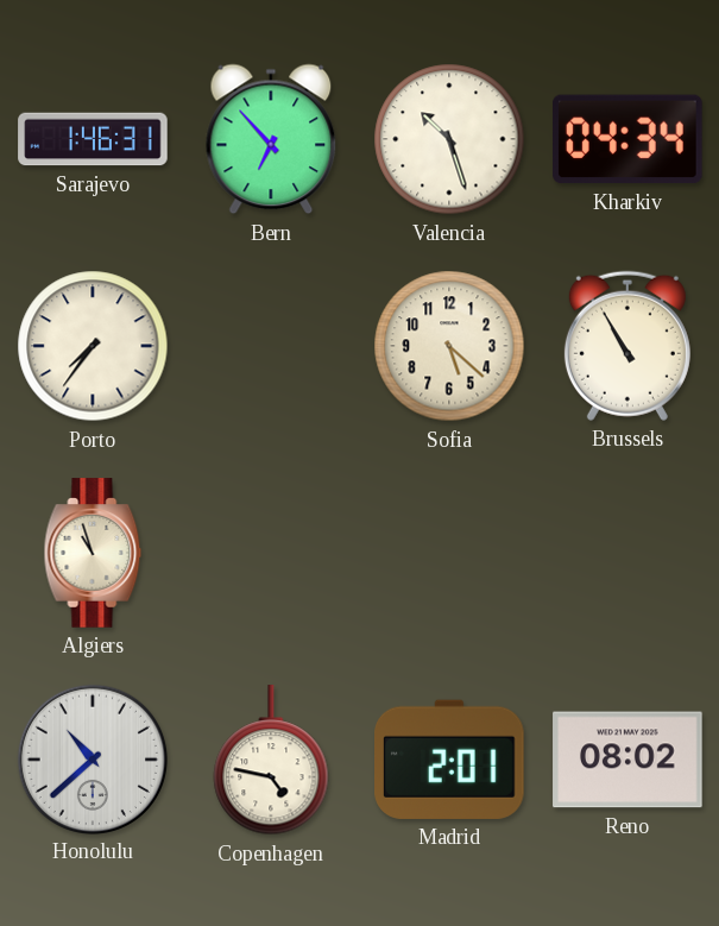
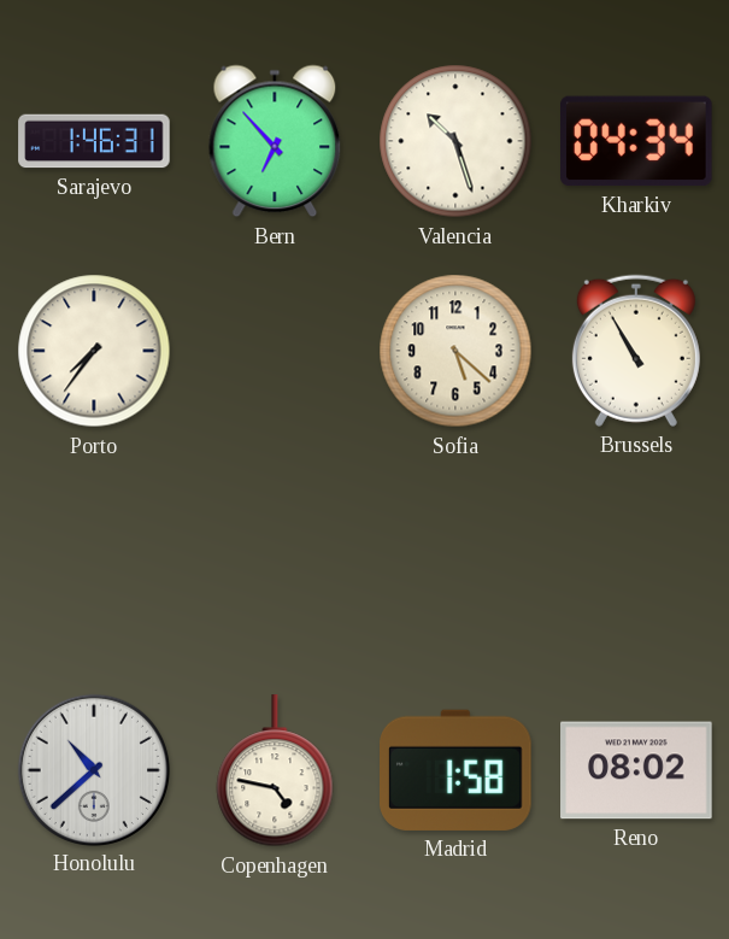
Algiers: 10:57 -> none
Madrid: 2:01 -> 1:58
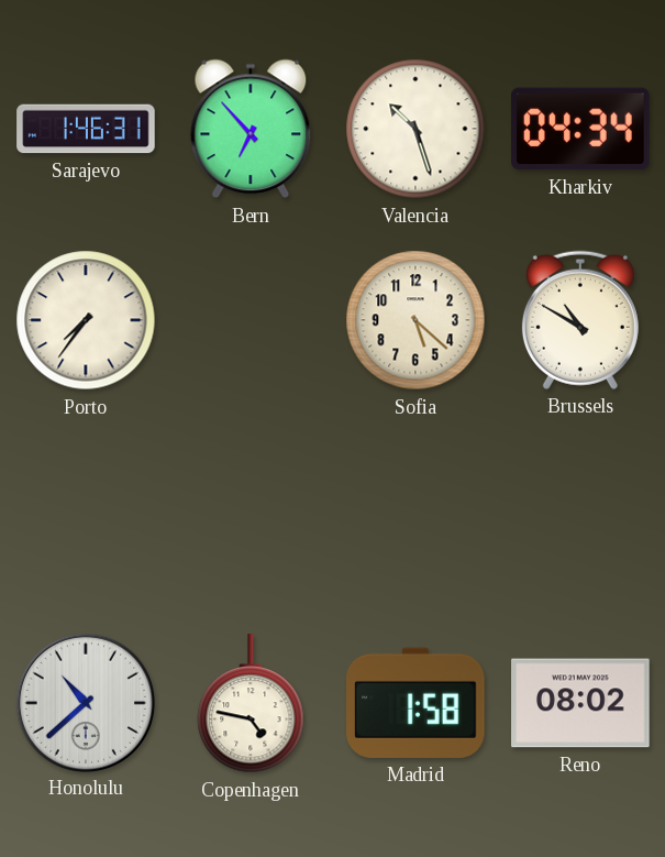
Brussels: 10:55 -> 10:50
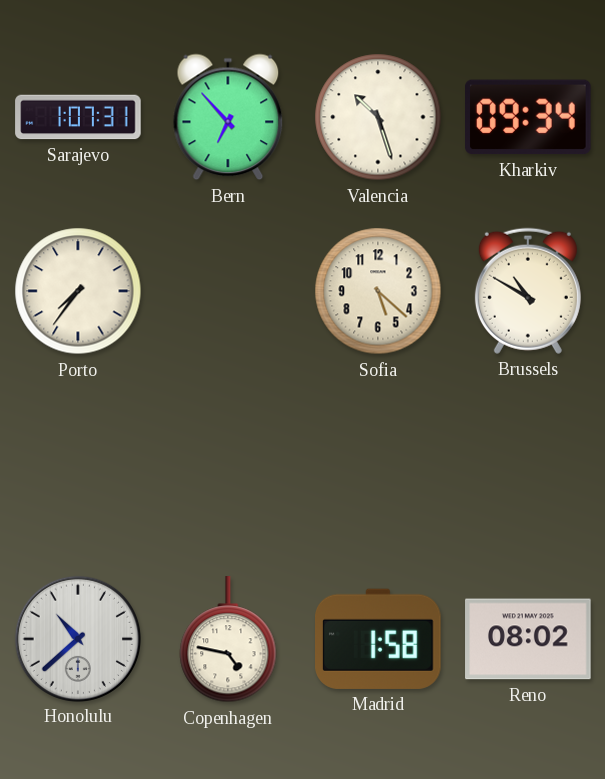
Sarajevo: 1:46 -> 1:07
Kharkiv: 04:34 -> 09:34
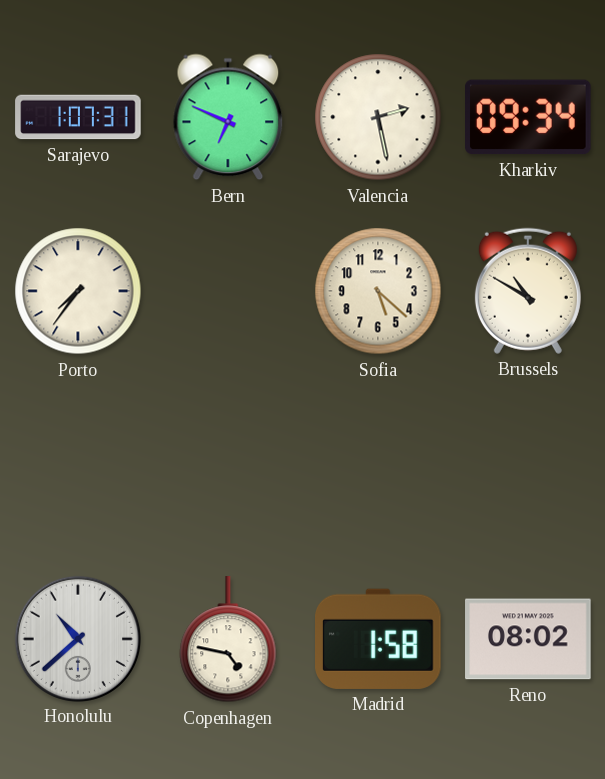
Bern: 6:53 -> 6:49
Valencia: 10:27 -> 2:28
